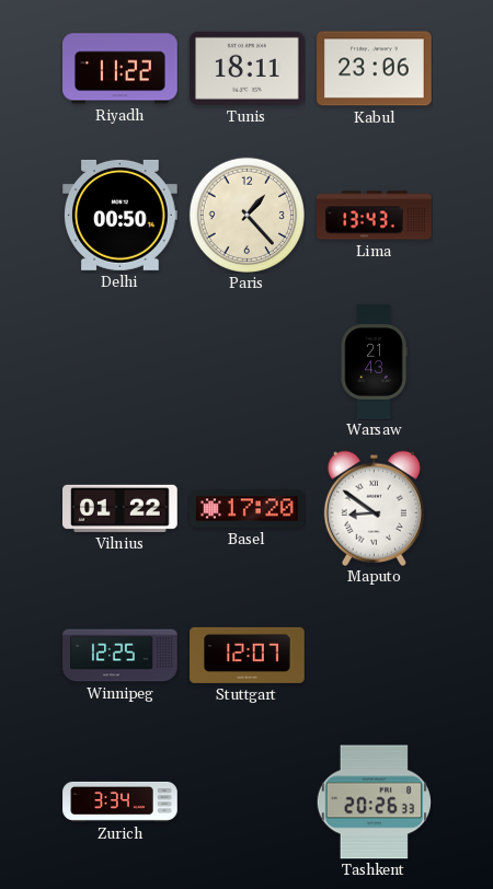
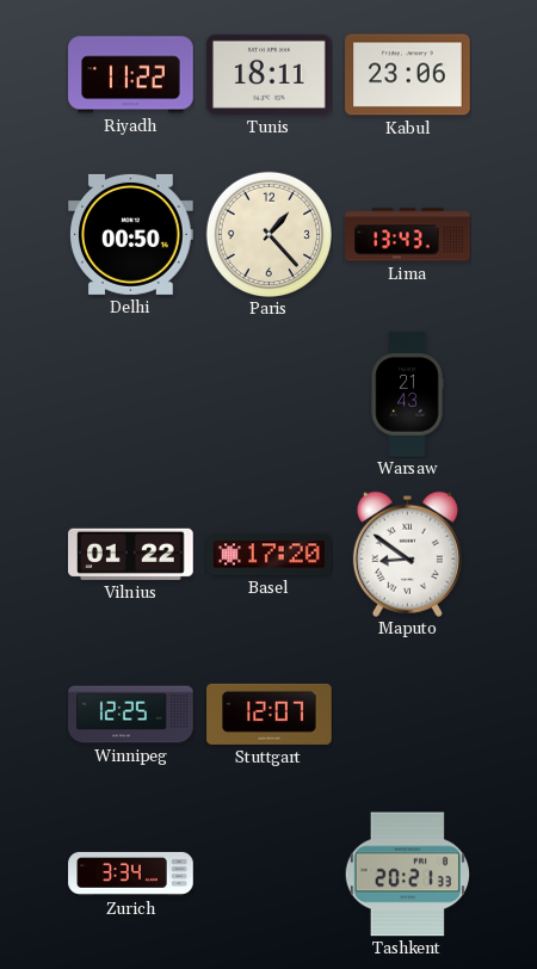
Tashkent: 20:26 -> 20:21
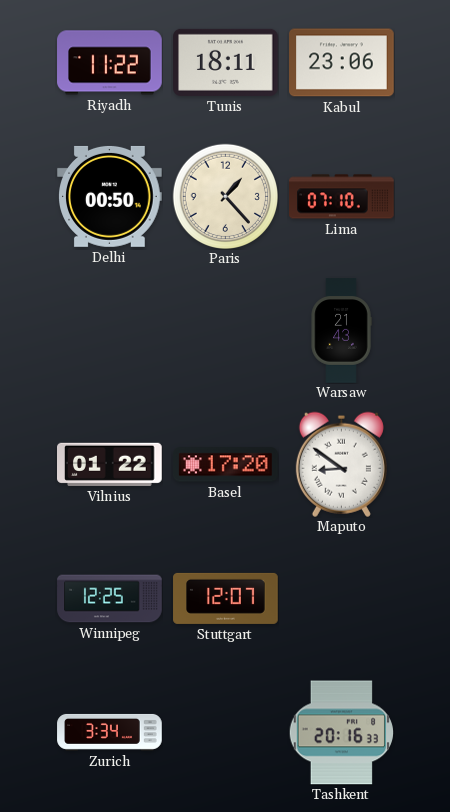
Lima: 13:43 -> 07:10
Tashkent: 20:21 -> 20:16
